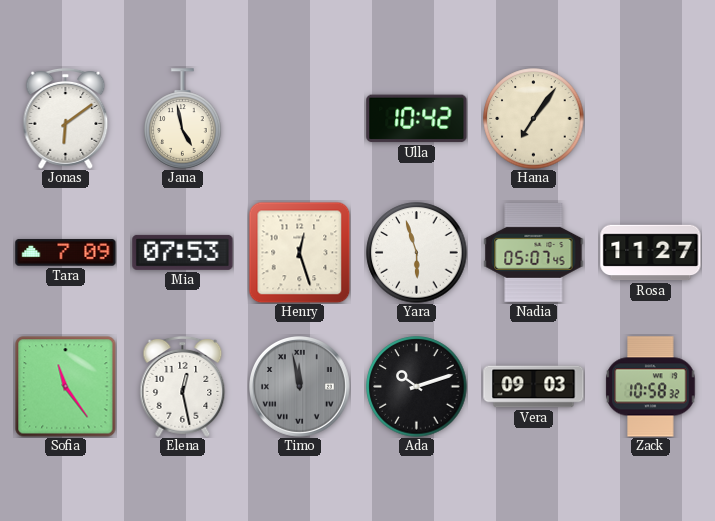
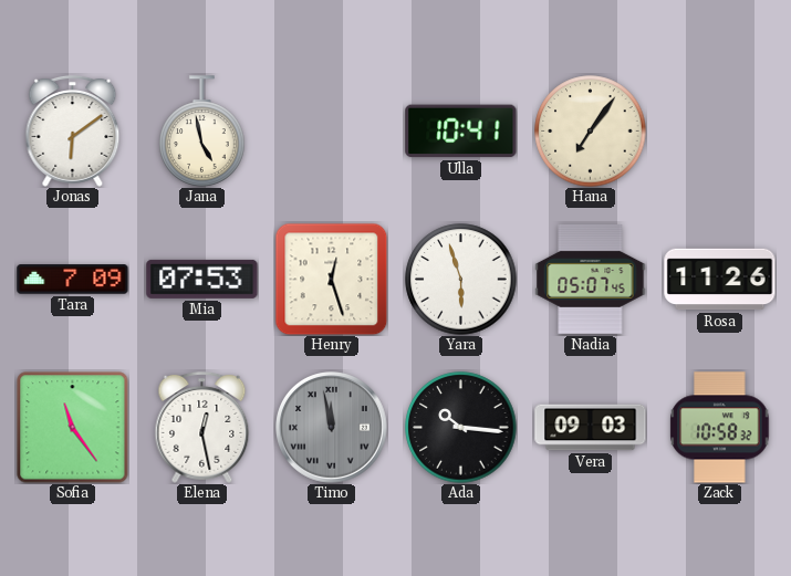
Ulla: 10:42 -> 10:41
Rosa: 11:27 -> 11:26
Ada: 10:12 -> 10:16
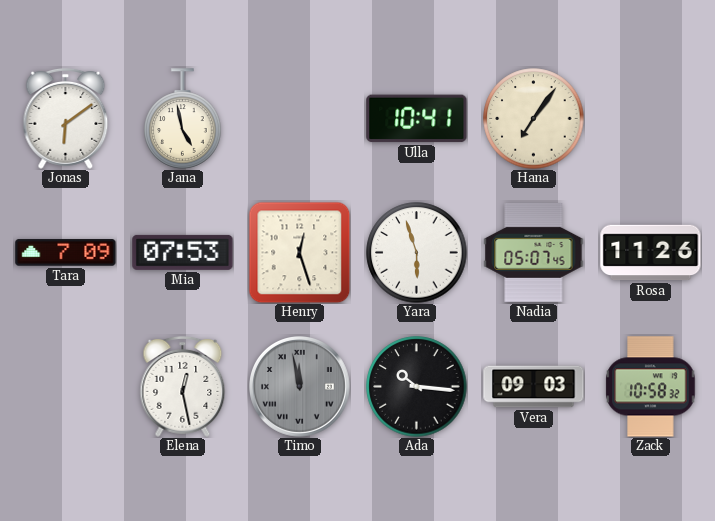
Sofia: 11:24 -> none
